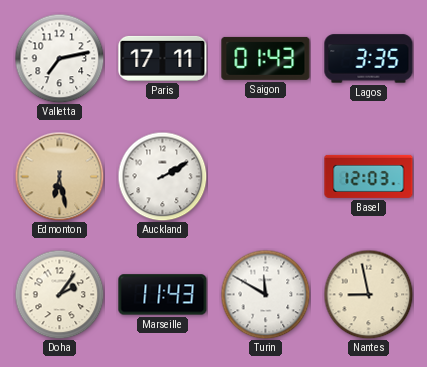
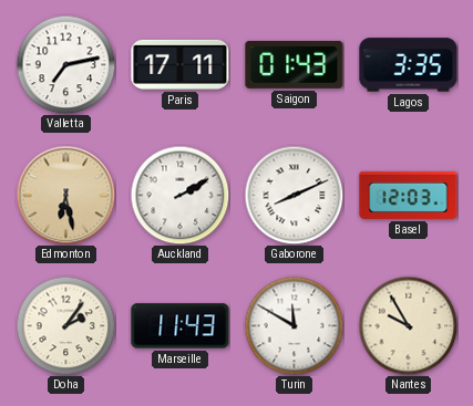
Gaborone: none -> 8:11
Nantes: 8:58 -> 9:55
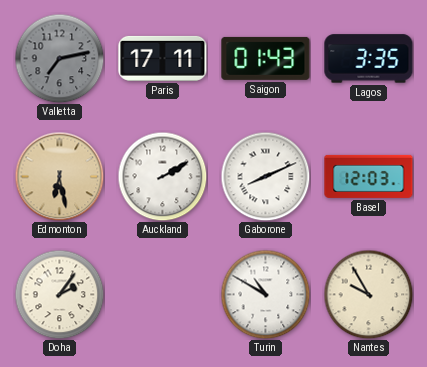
Valletta dial: white -> grey
Marseille: 11:43 -> none
Turin: 11:50 -> 10:50
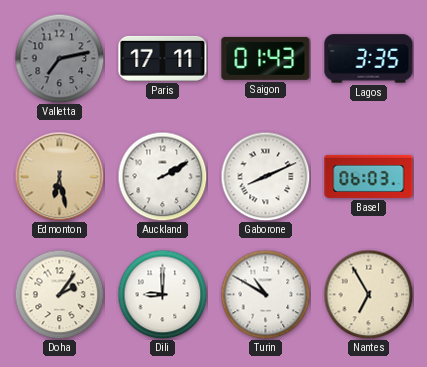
Basel: 12:03 -> 06:03
Dili: none -> 9:00
Nantes: 9:55 -> 6:55
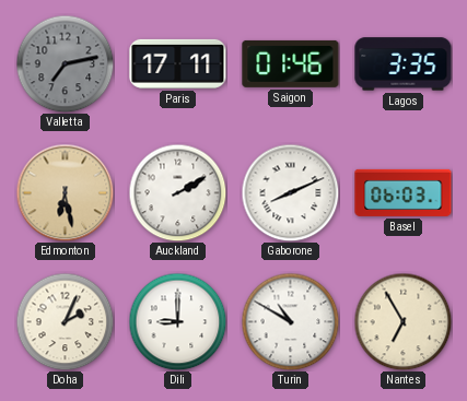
Saigon: 01:43 -> 01:46
Doha: 2:06 -> 2:04
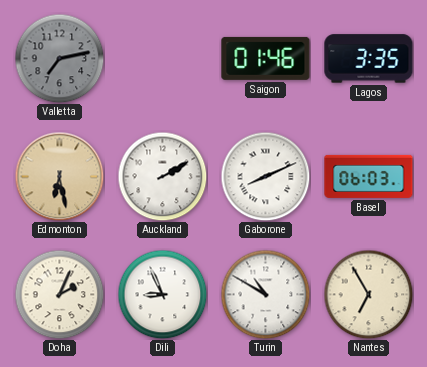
Paris: 17:11 -> none
Dili: 9:00 -> 8:56
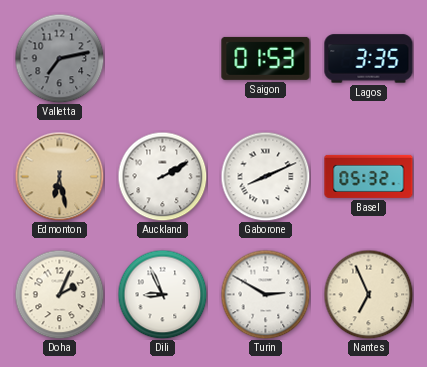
Saigon: 01:46 -> 01:53
Basel: 06:03 -> 05:32
Turin: 10:50 -> 2:50
Nantes: 6:55 -> 6:56
